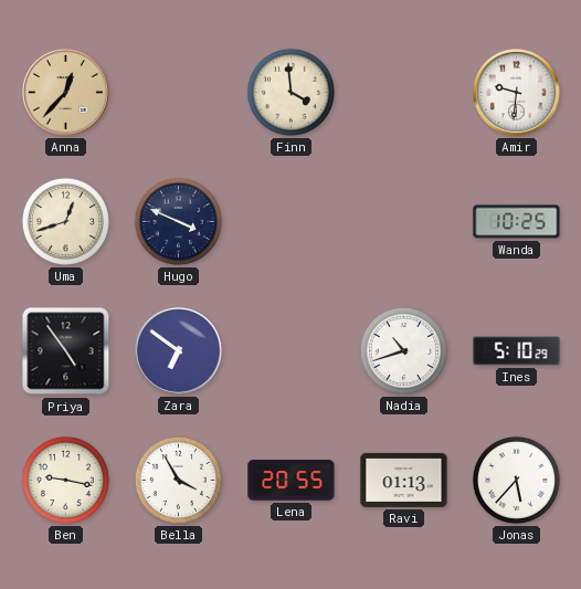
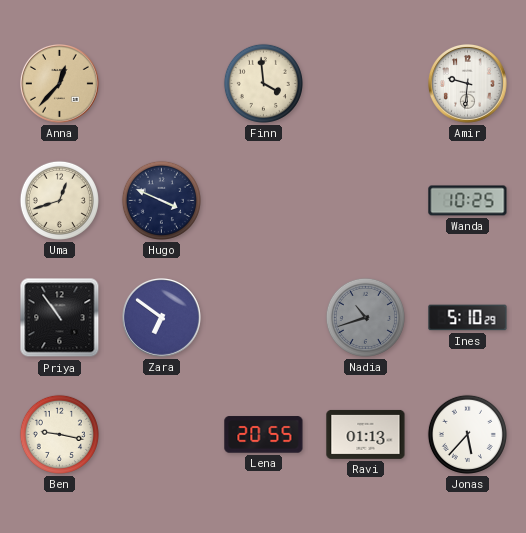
Priya: 4:54 -> 10:54
Nadia dial: white -> grey
Bella: 3:55 -> none
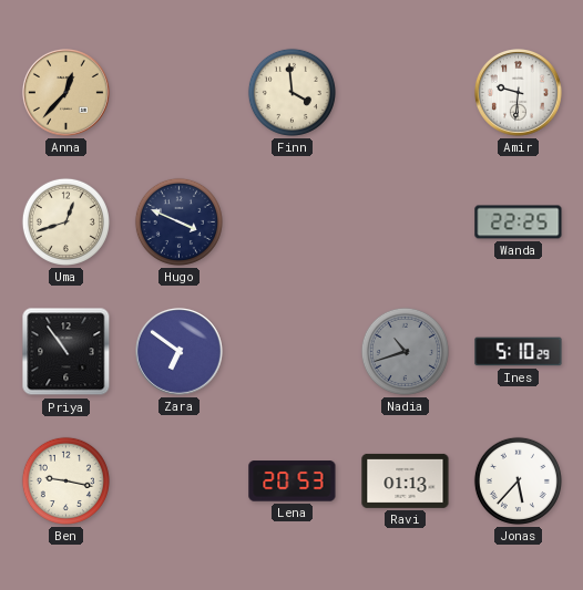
Wanda: 10:25 -> 22:25
Lena: 20:55 -> 20:53
